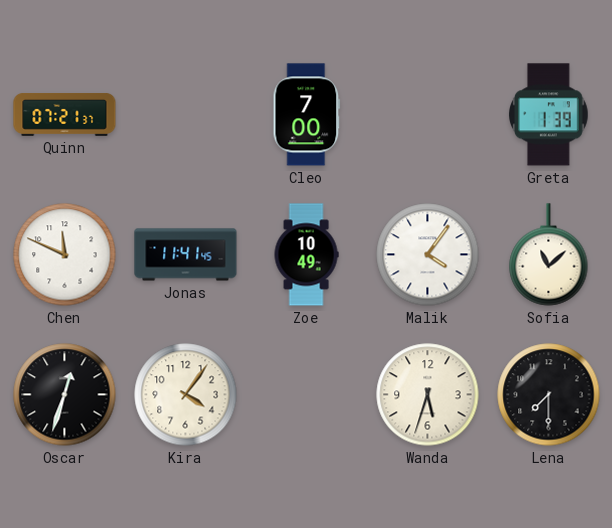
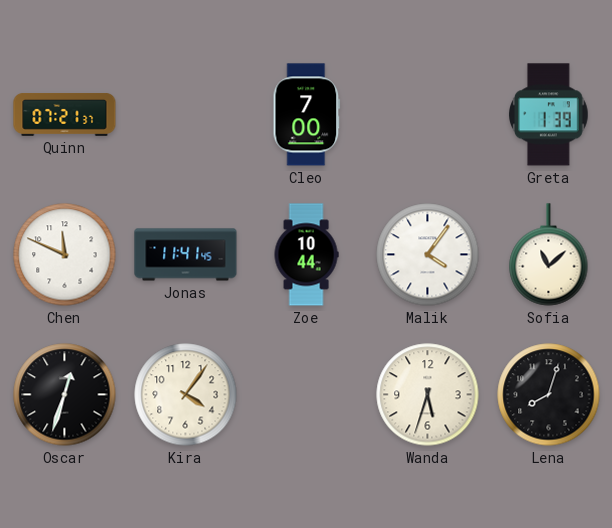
Zoe: 10:49 -> 10:44
Lena: 7:30 -> 8:03
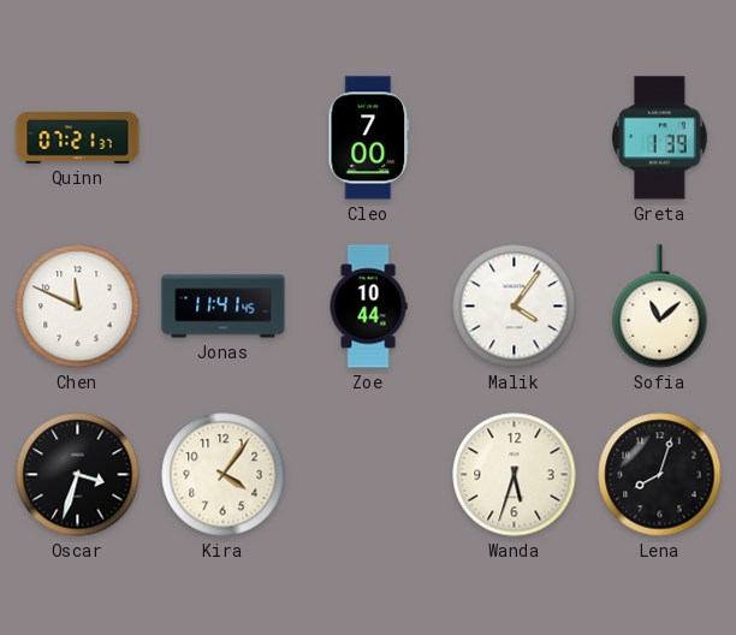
Oscar: 12:33 -> 3:33
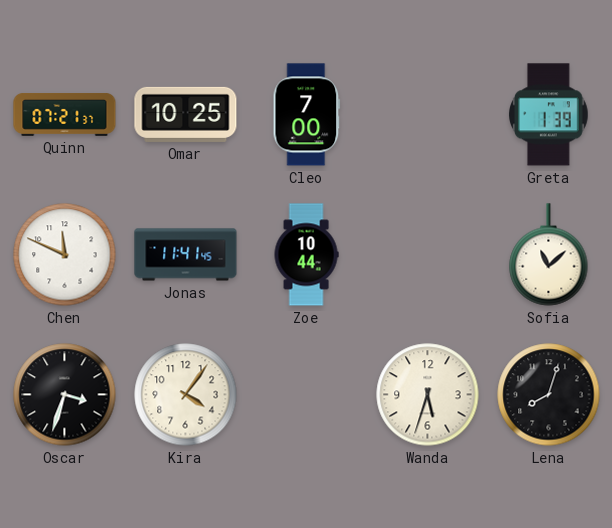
Omar: none -> 10:25
Malik: 4:06 -> none
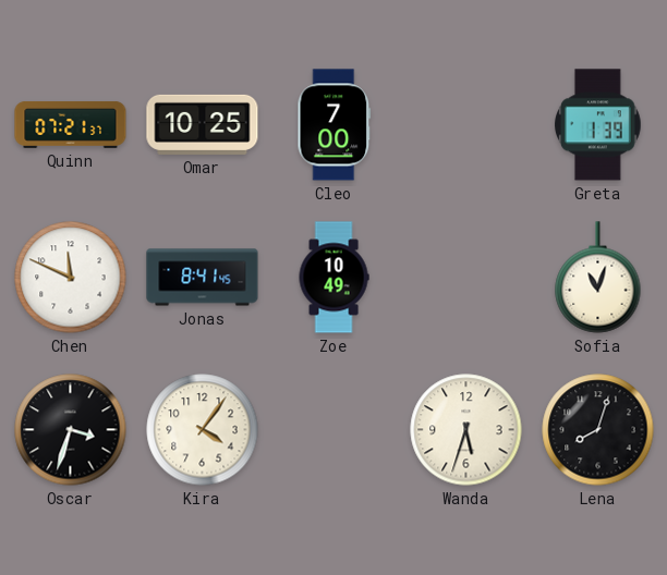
Jonas: 11:41 -> 8:41
Zoe: 10:44 -> 10:49
Sofia: 11:08 -> 11:03
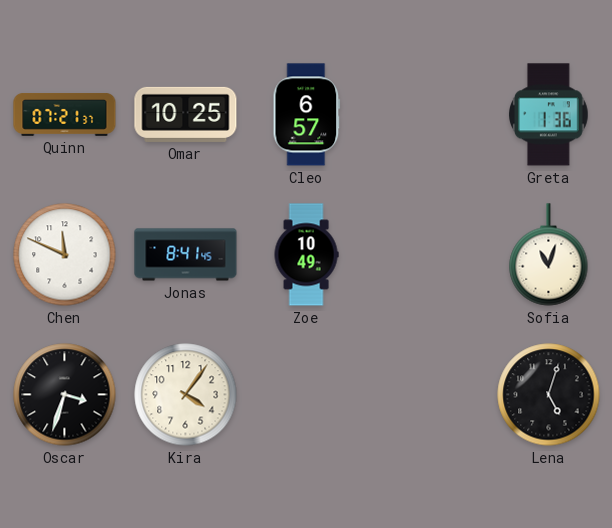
Cleo: 7:00 -> 6:57
Greta: 1:39 -> 1:36
Wanda: 5:33 -> none
Lena: 8:03 -> 5:03
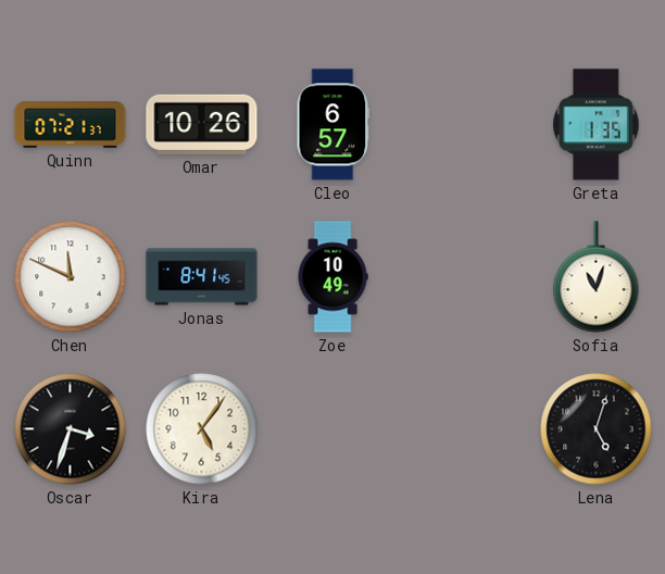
Omar: 10:25 -> 10:26
Greta: 1:36 -> 1:35
Kira: 4:06 -> 5:06
